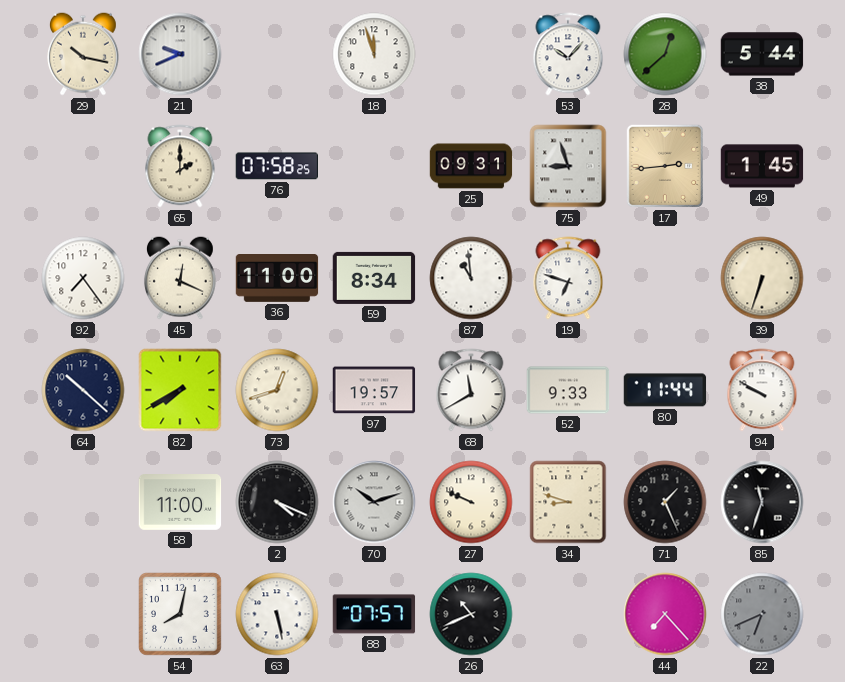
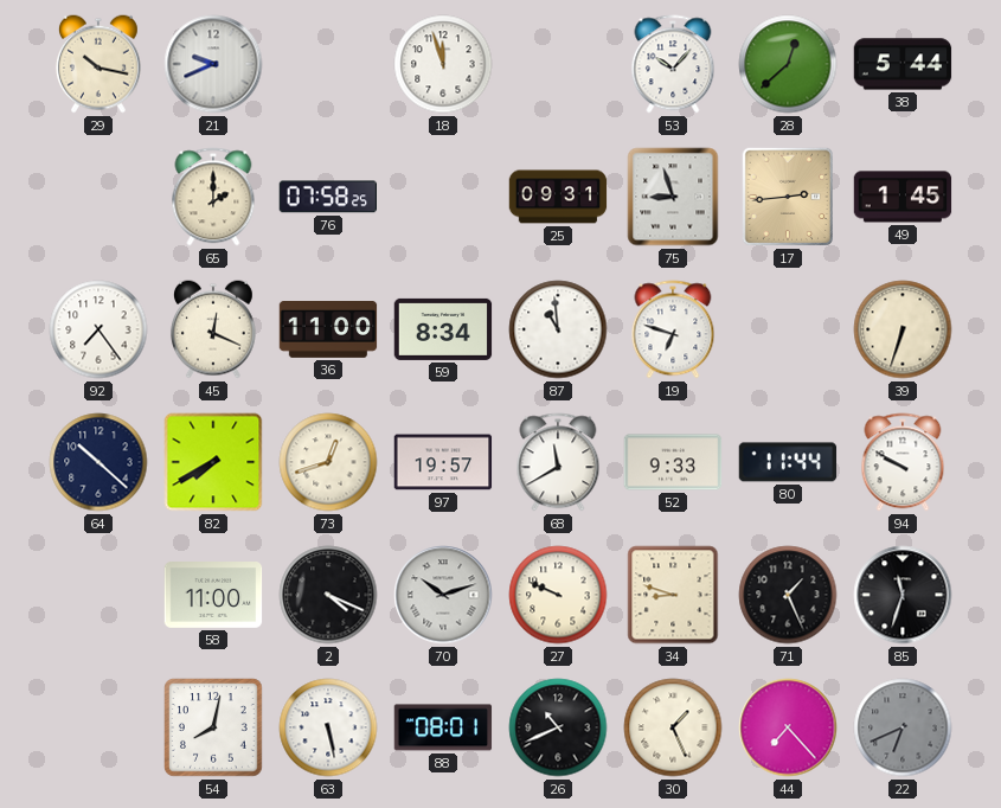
88: 07:57 -> 08:01
30: none -> 1:26
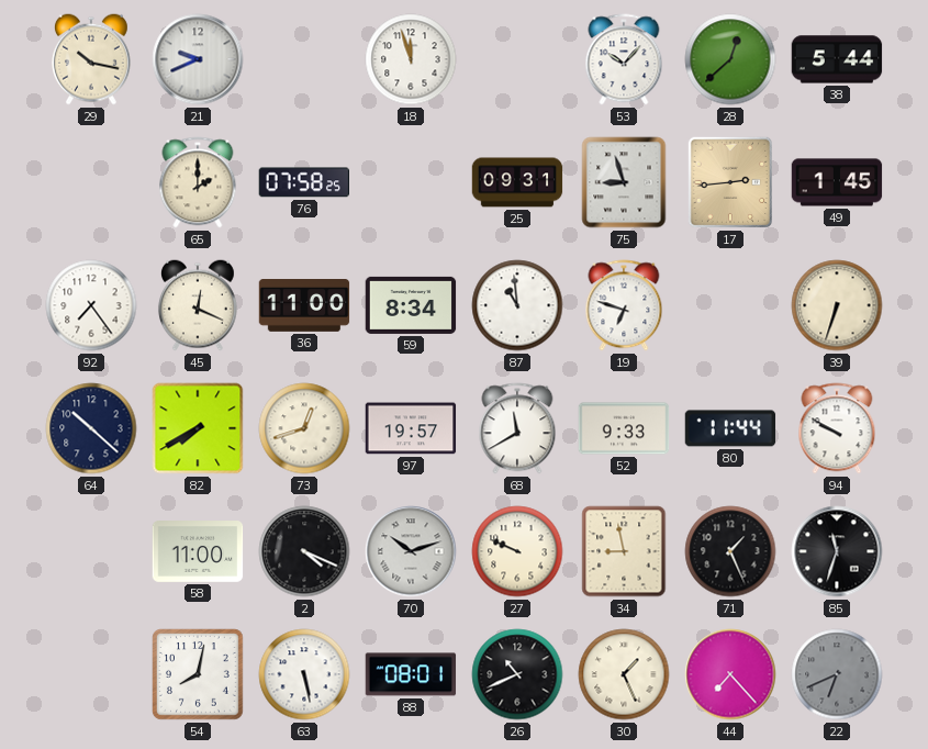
34: 8:48 -> 8:58
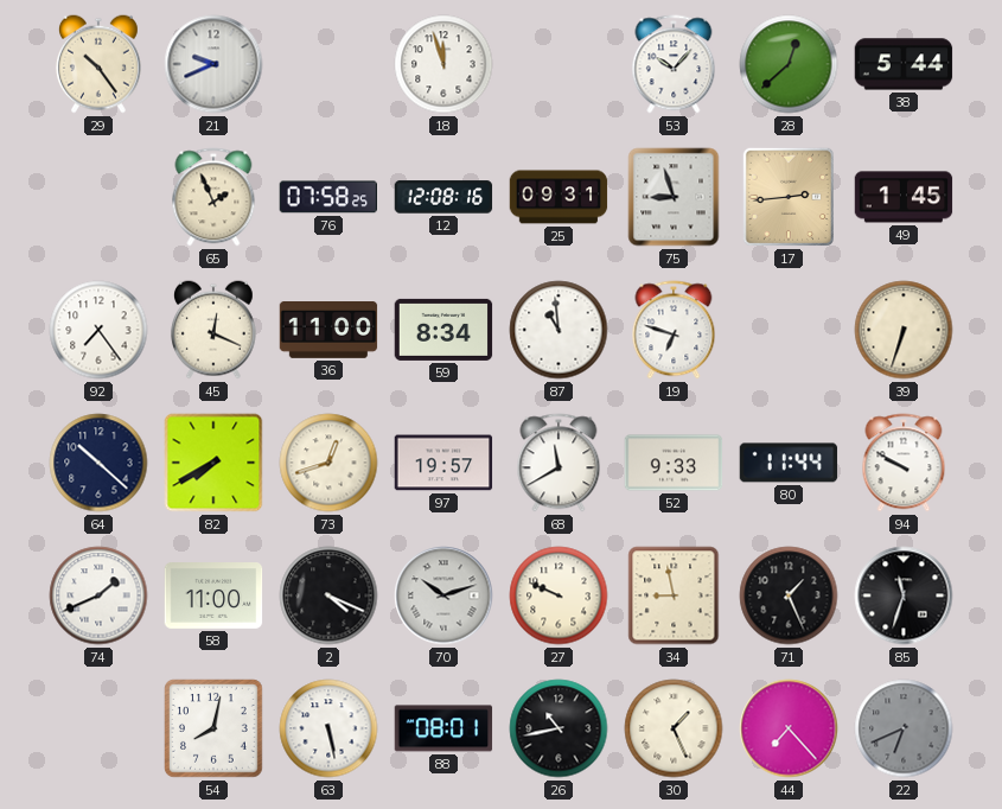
29: 10:17 -> 10:24
65: 2:00 -> 1:56
12: none -> 12:08
74: none -> 1:41
26: 10:41 -> 10:43
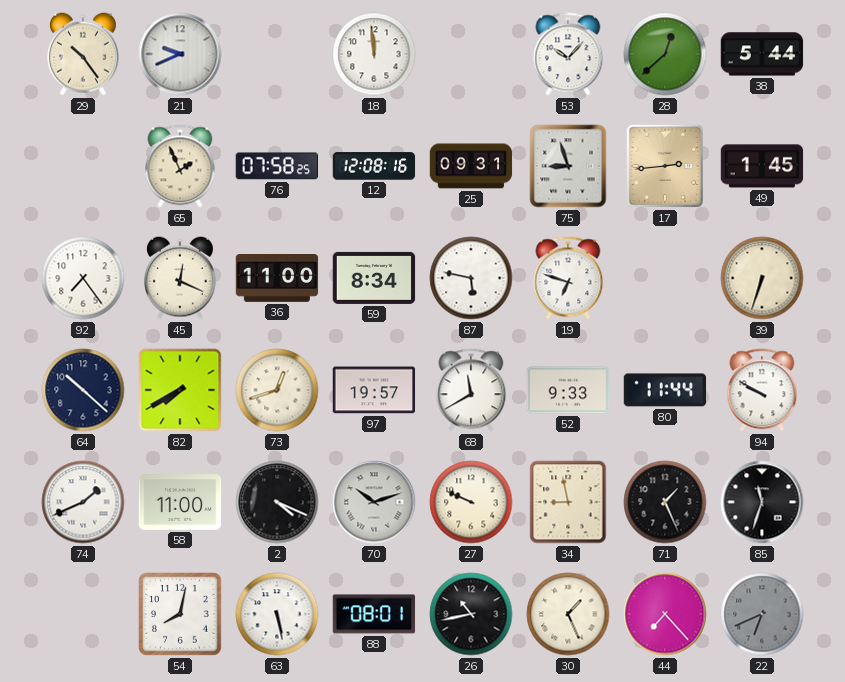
18: 11:57 -> 11:59
87: 10:59 -> 5:47
